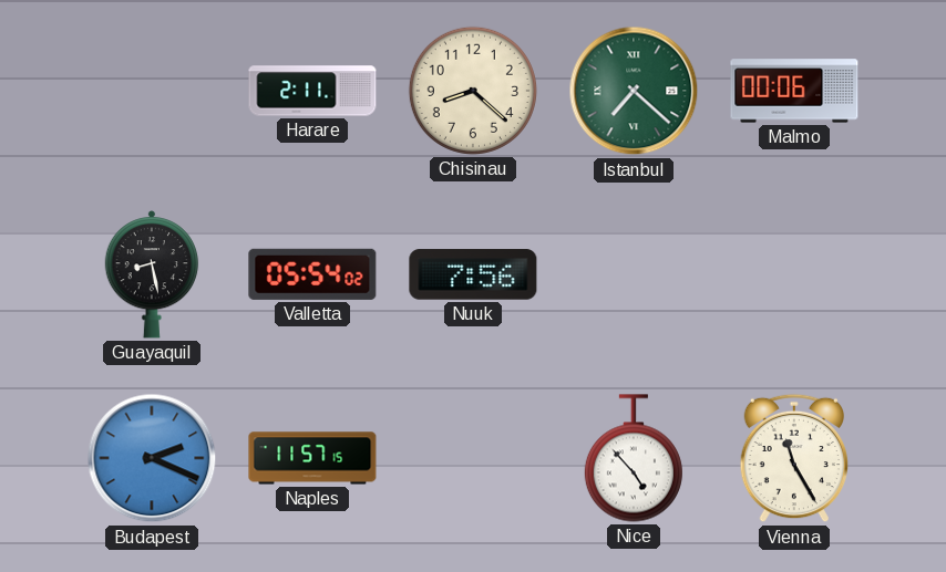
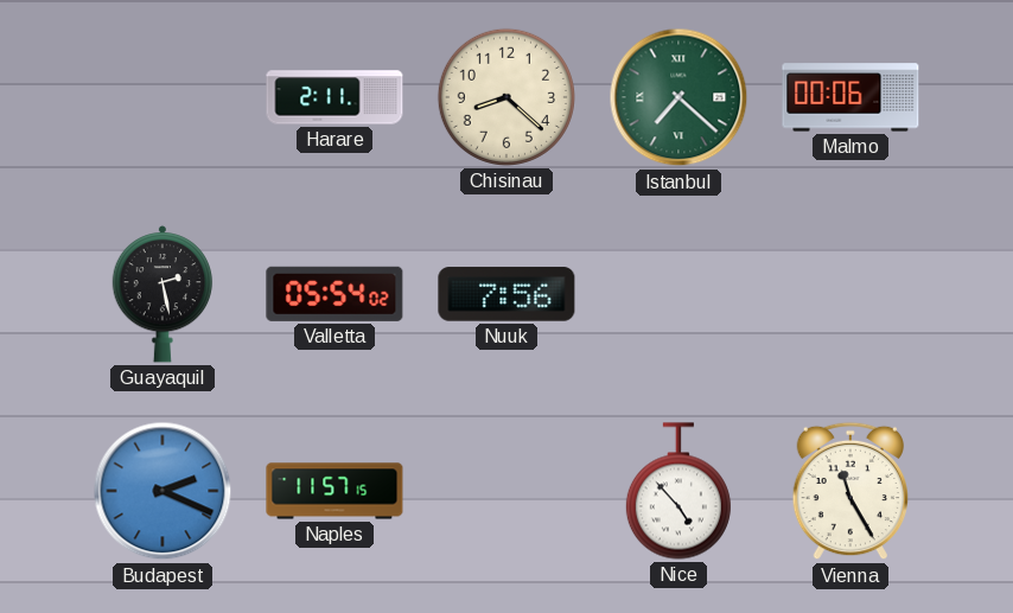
Guayaquil: 8:28 -> 2:28
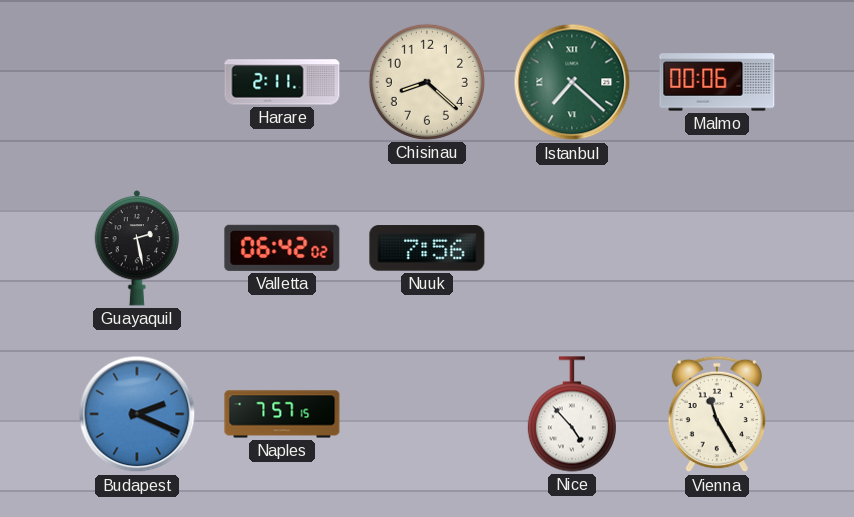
Valletta: 05:54 -> 06:42
Naples: 11:57 -> 7:57
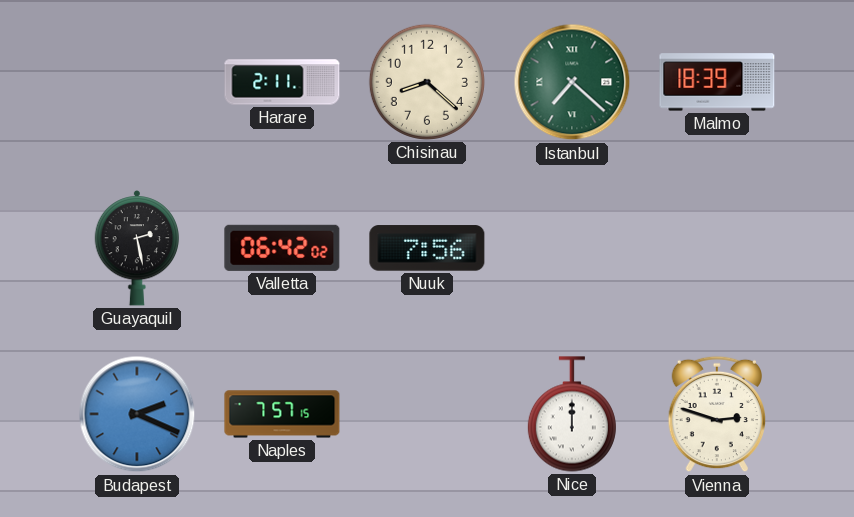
Malmo: 00:06 -> 18:39
Nice: 4:53 -> 12:00
Vienna: 11:25 -> 2:48
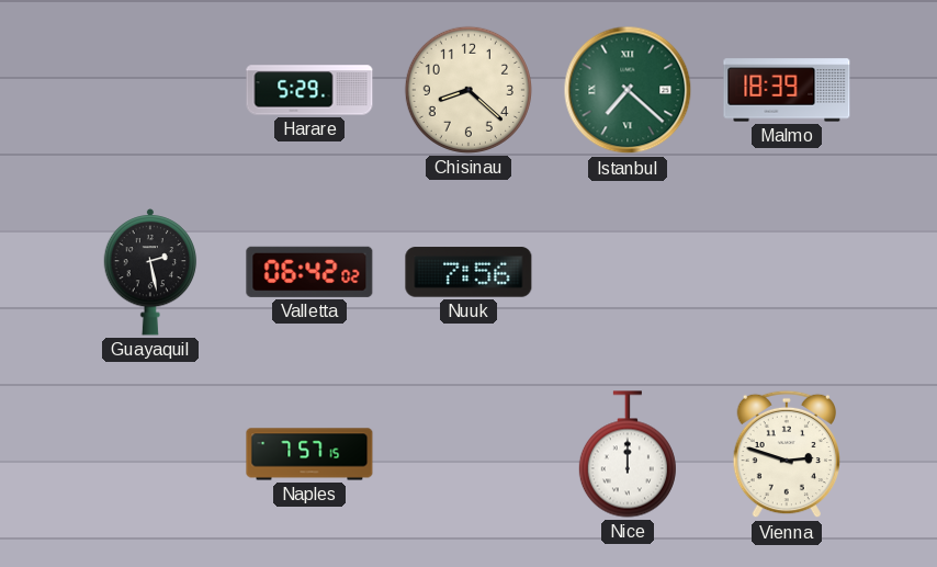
Harare: 2:11 -> 5:29
Budapest: 2:19 -> none
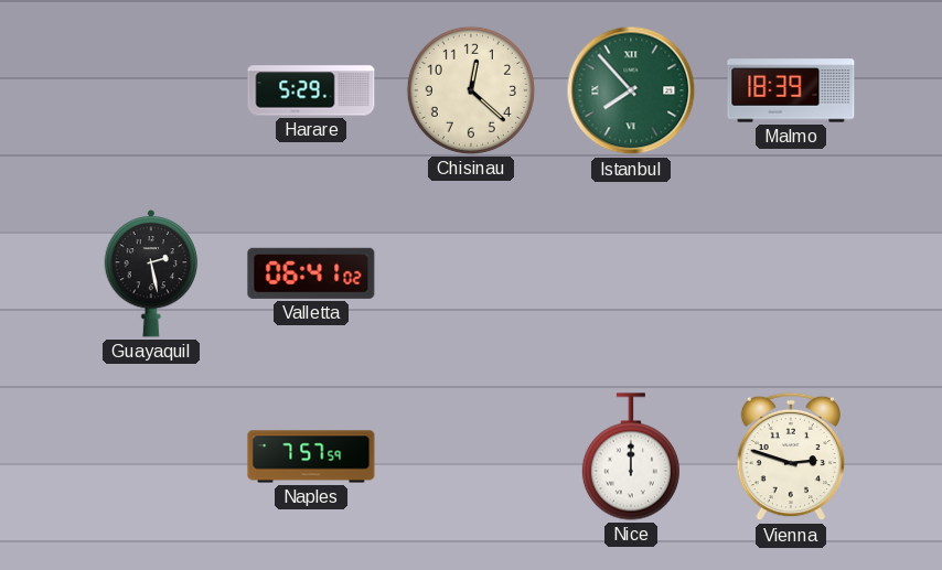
Chisinau: 8:22 -> 12:22
Istanbul: 7:22 -> 7:53
Valletta: 06:42 -> 06:41
Nuuk: 7:56 -> none
Naples: 7:57:15 -> 7:57:59
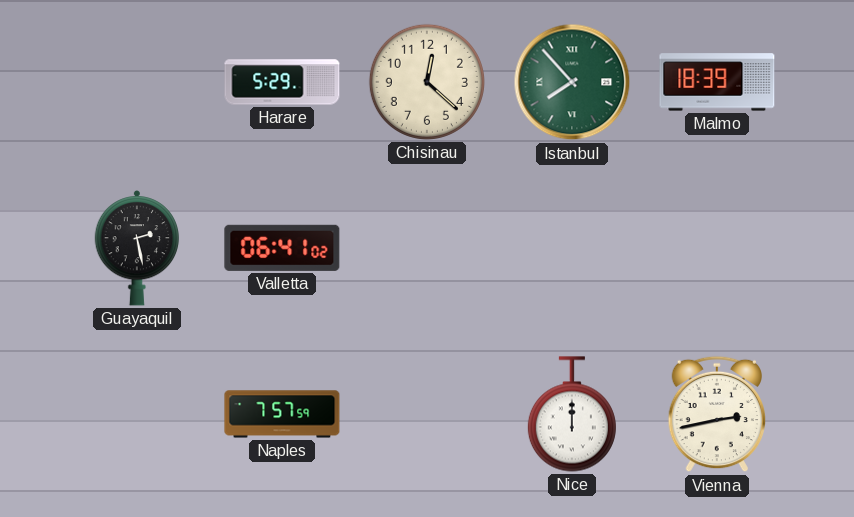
Vienna: 2:48 -> 2:43
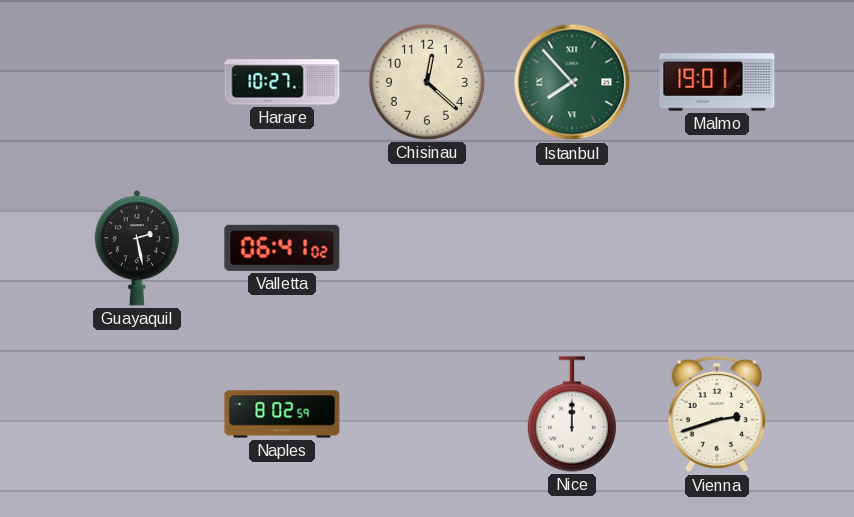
Harare: 5:29 -> 10:27
Malmo: 18:39 -> 19:01
Naples: 7:57 -> 8:02
Vienna: 2:43 -> 2:42
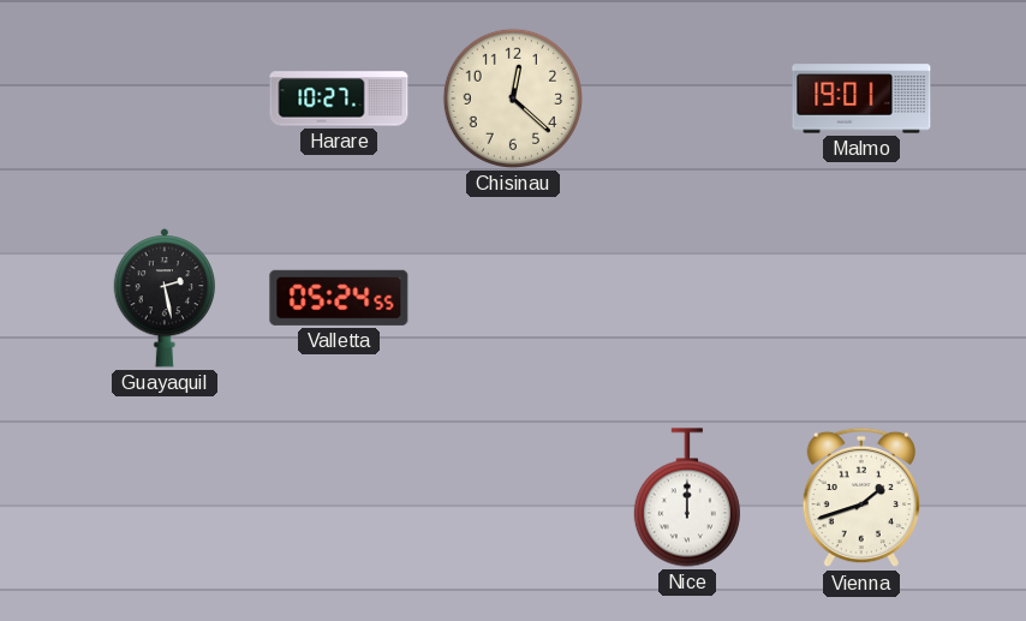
Istanbul: 7:53 -> none
Valletta: 06:41 -> 05:24
Naples: 8:02 -> none
Vienna: 2:42 -> 1:42
